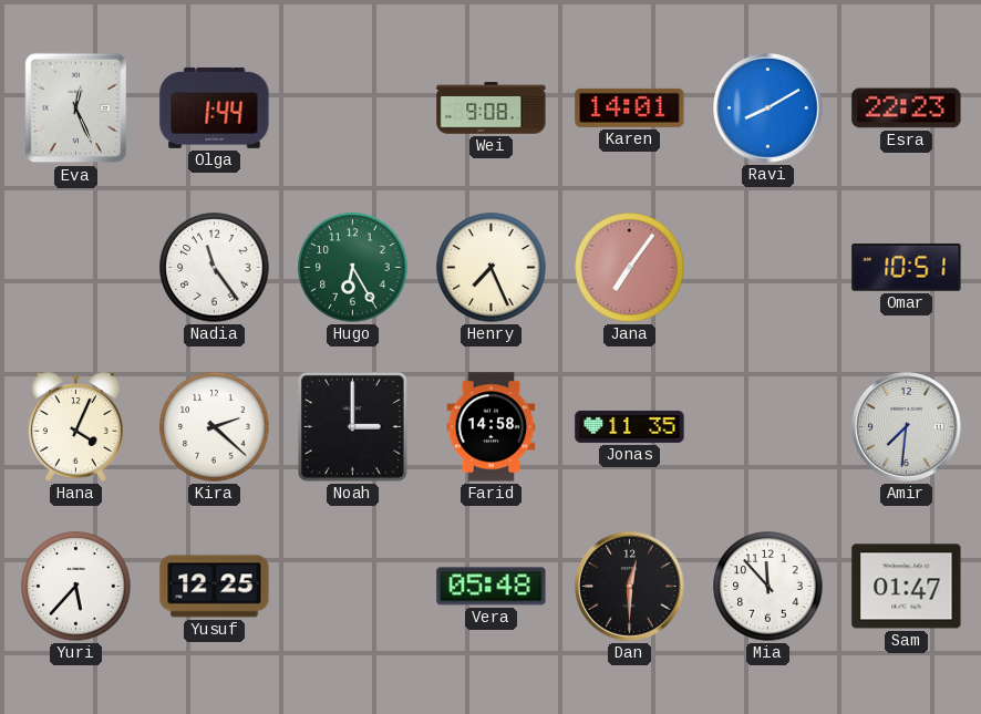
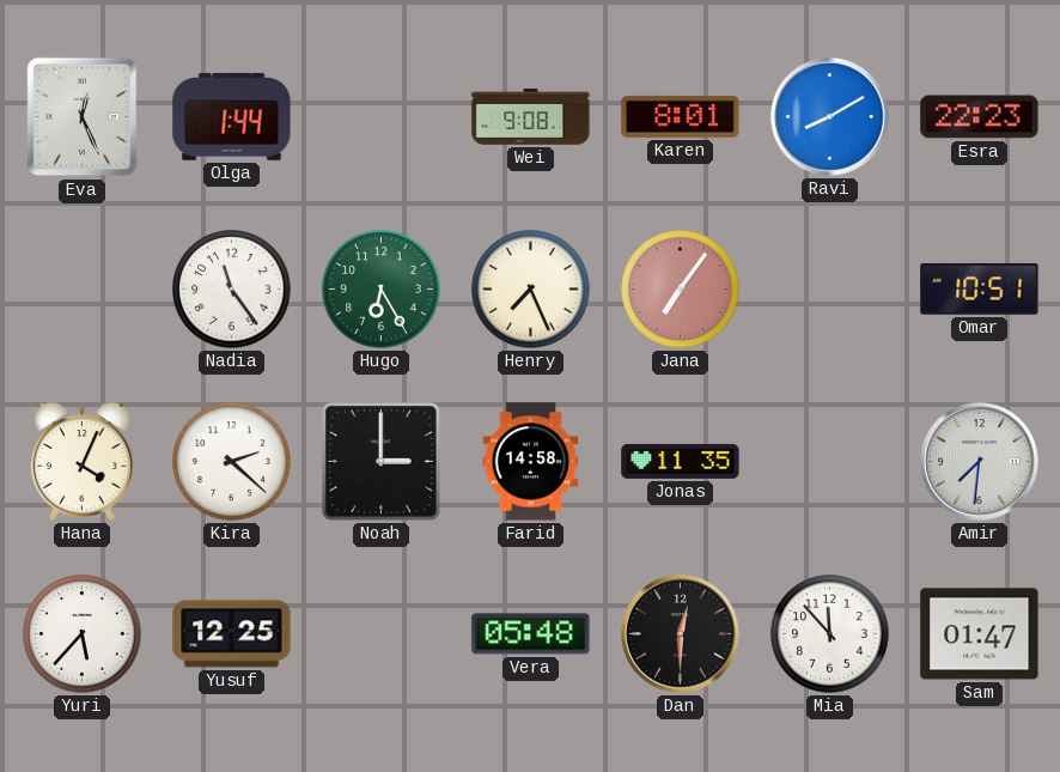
Karen: 14:01 -> 8:01
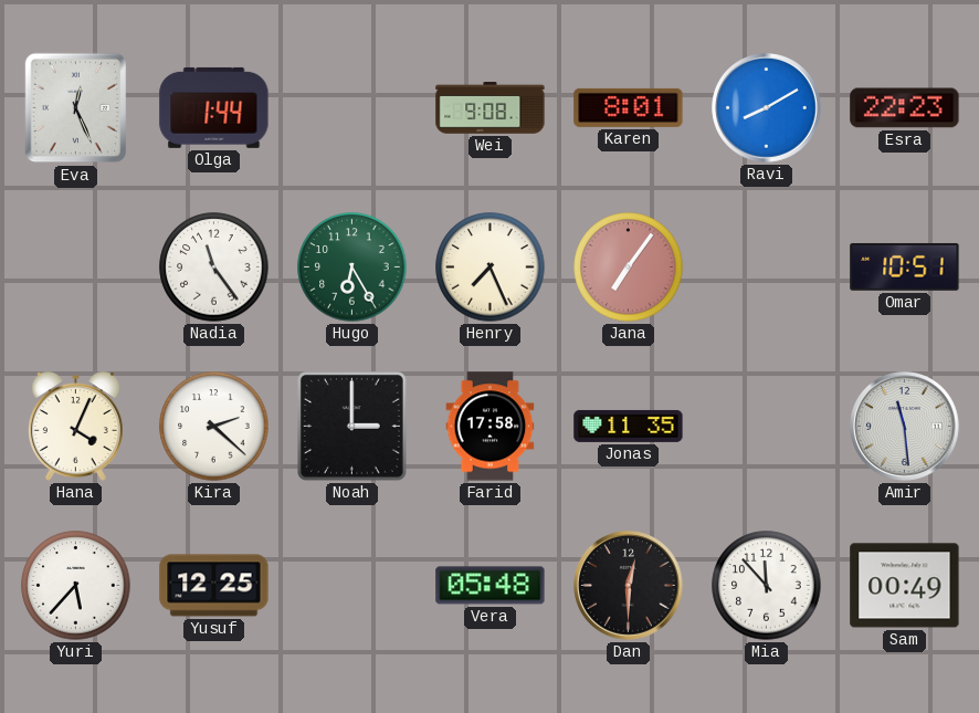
Farid: 14:58 -> 17:58
Amir: 7:31 -> 11:29
Sam: 01:47 -> 00:49
